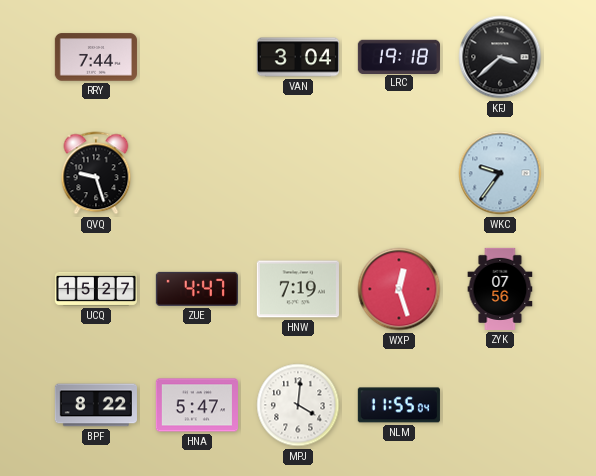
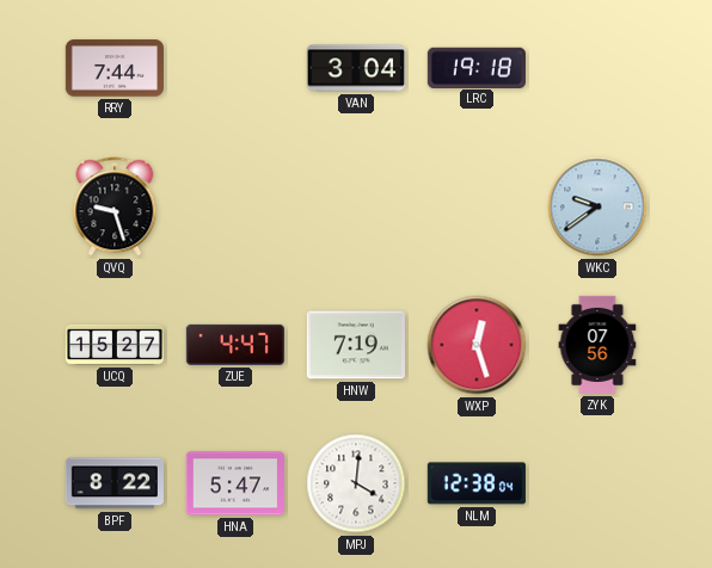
KFJ: 3:38 -> none
WKC: 9:36 -> 9:39
NLM: 11:55 -> 12:38
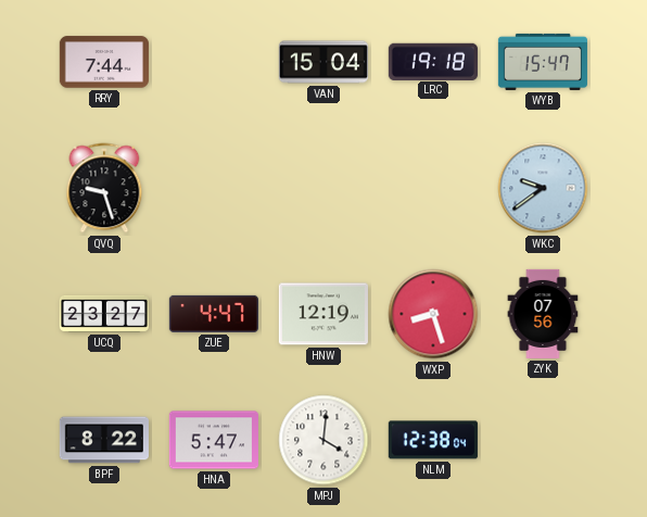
VAN: 3:04 -> 15:04
WYB: none -> 15:47
UCQ: 15:27 -> 23:27
HNW: 7:19 -> 12:19
WXP: 12:27 -> 8:27
